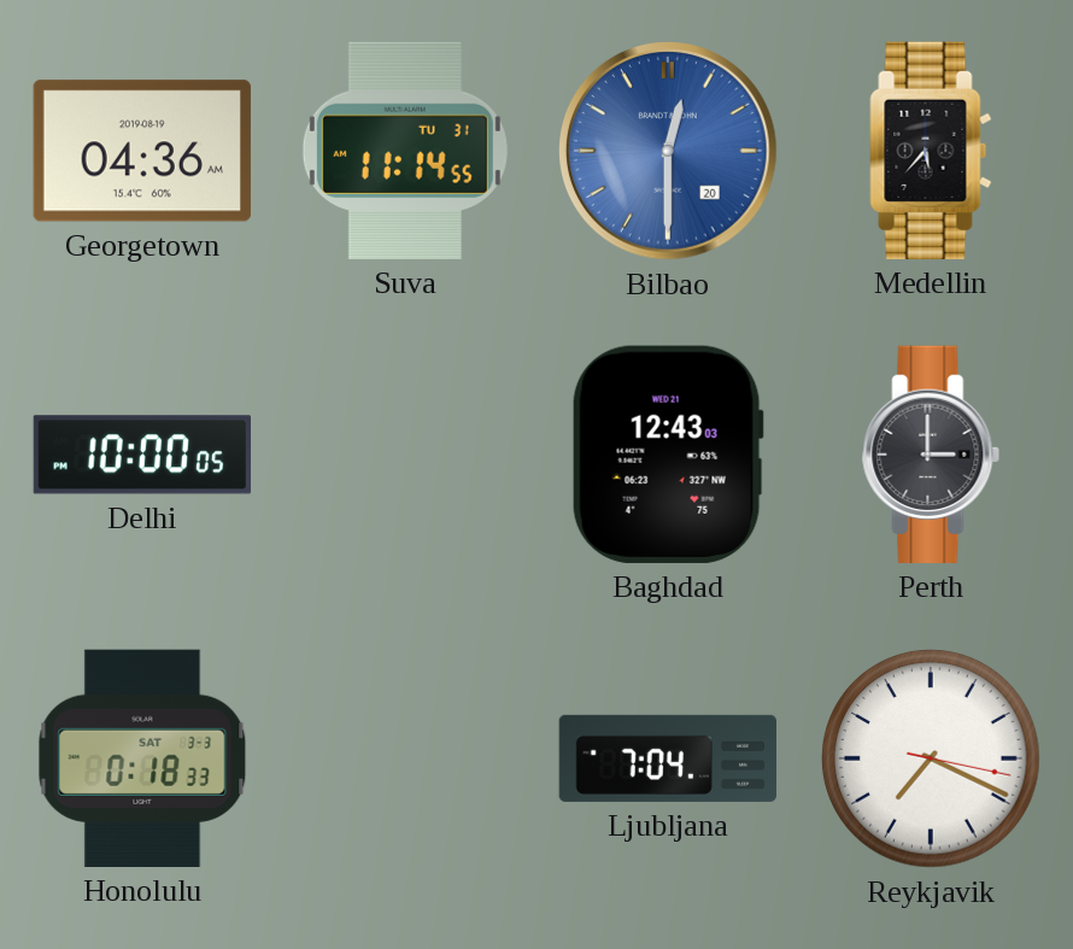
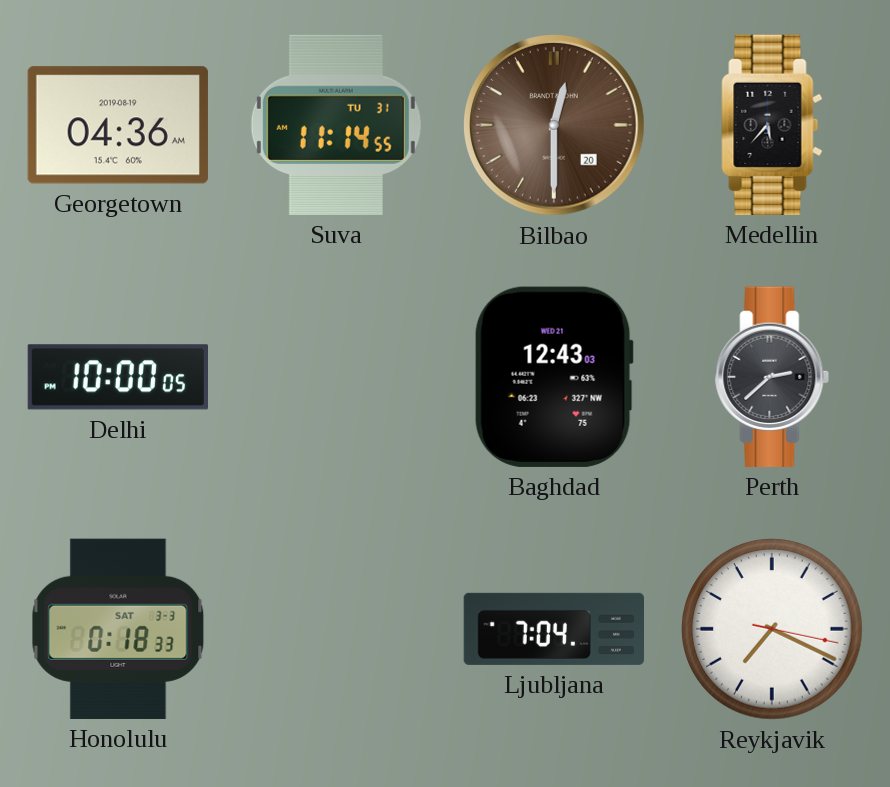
Bilbao dial: blue -> brown
Perth: 3:00 -> 2:38
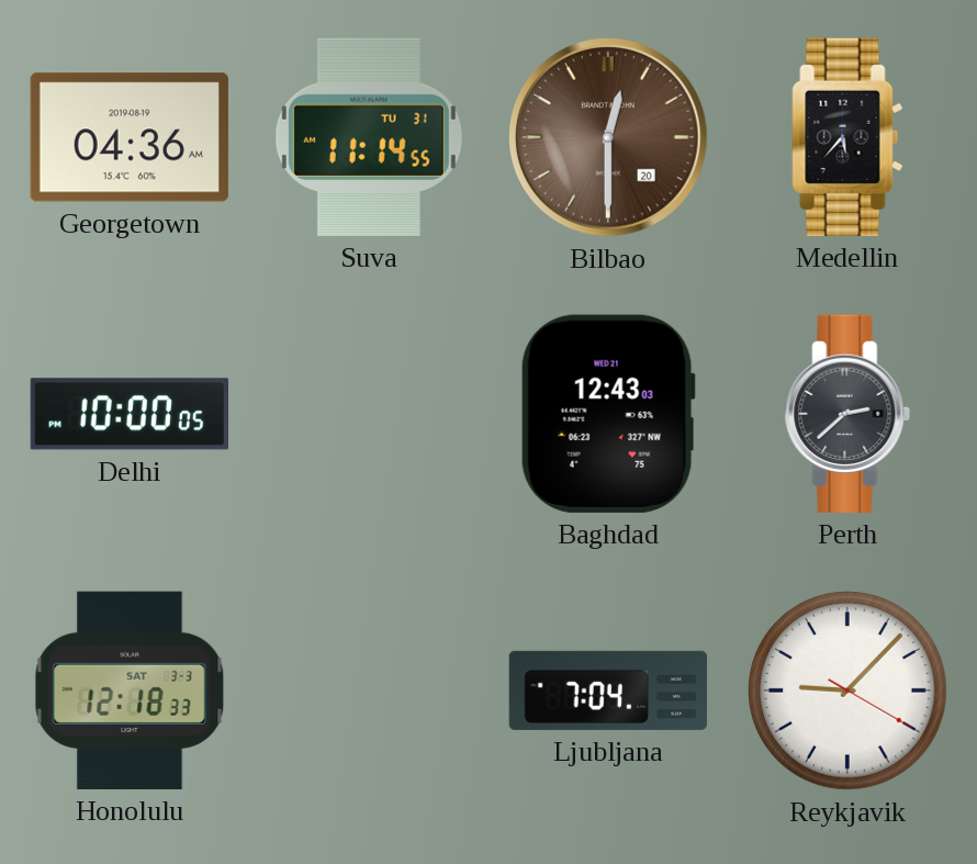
Honolulu: 0:18 -> 12:18
Reykjavik: 7:19 -> 9:07
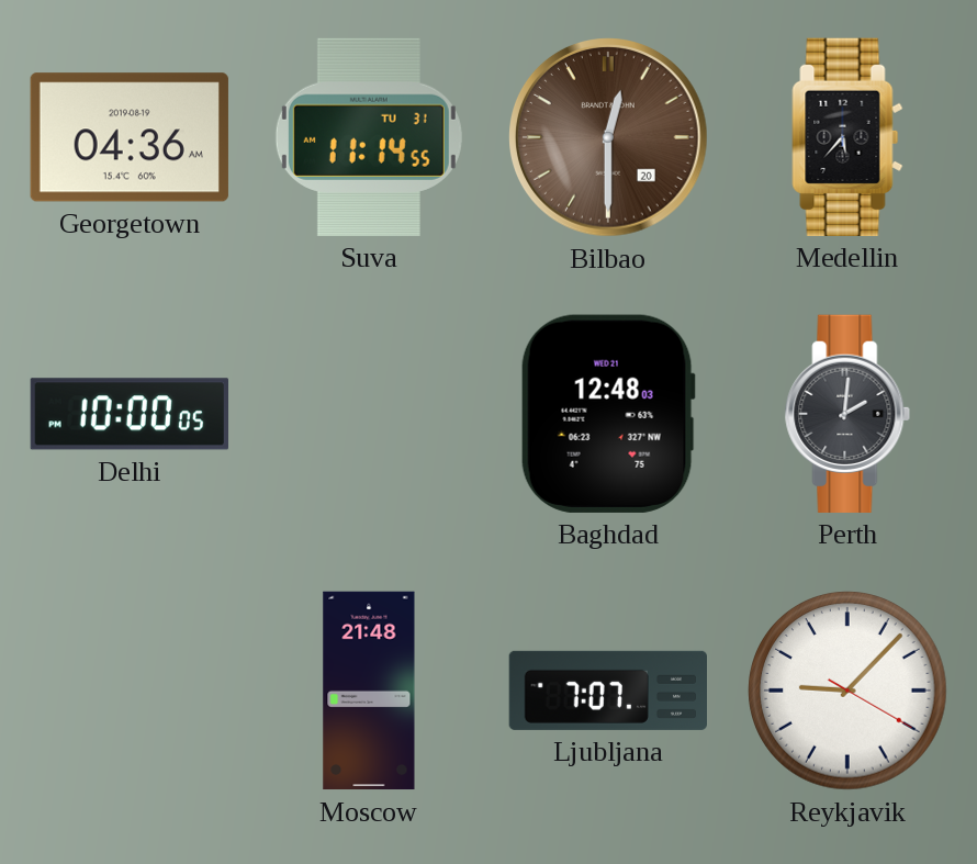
Baghdad: 12:43 -> 12:48
Perth: 2:38 -> 2:01
Honolulu: 12:18 -> none
Moscow: none -> 21:48
Ljubljana: 7:04 -> 7:07
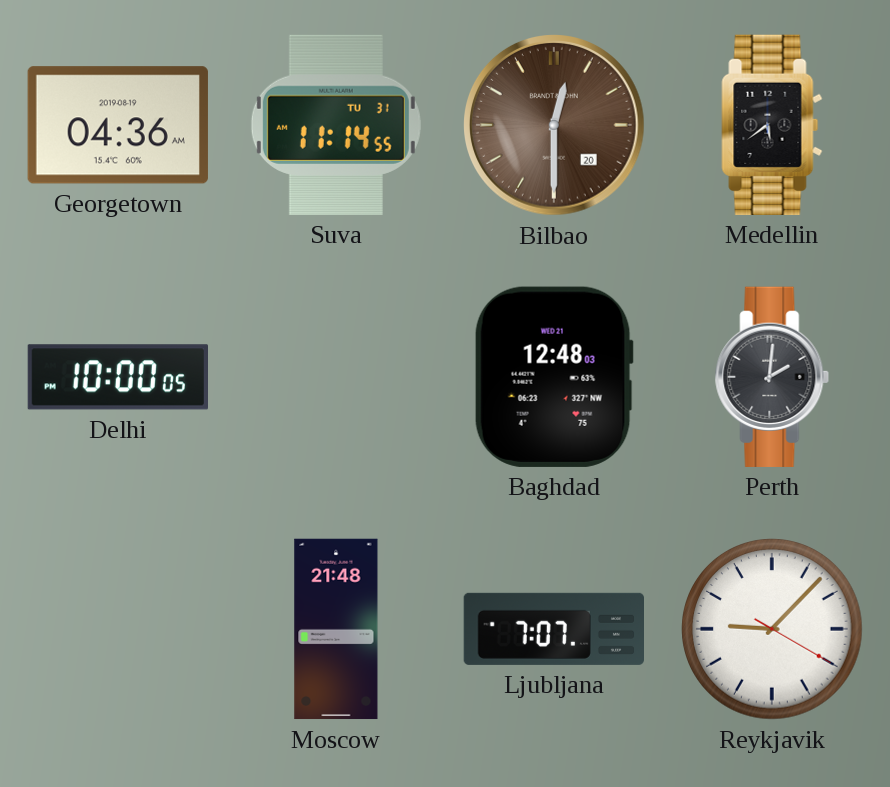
Medellin: 5:37 -> 5:39
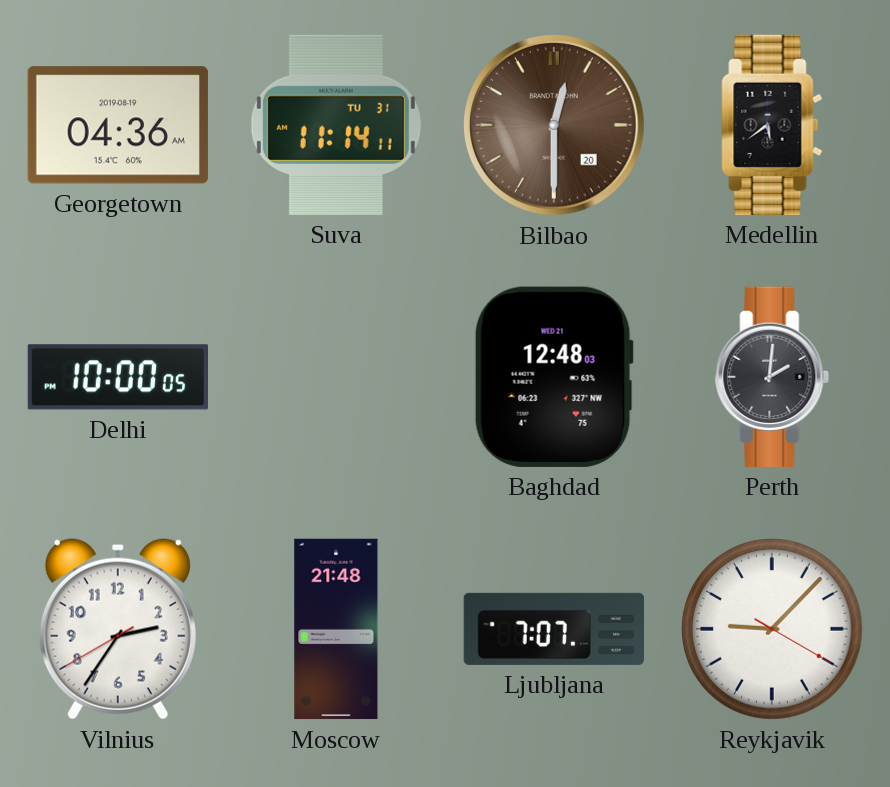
Suva: 11:14:55 -> 11:14:11
Vilnius: none -> 2:35
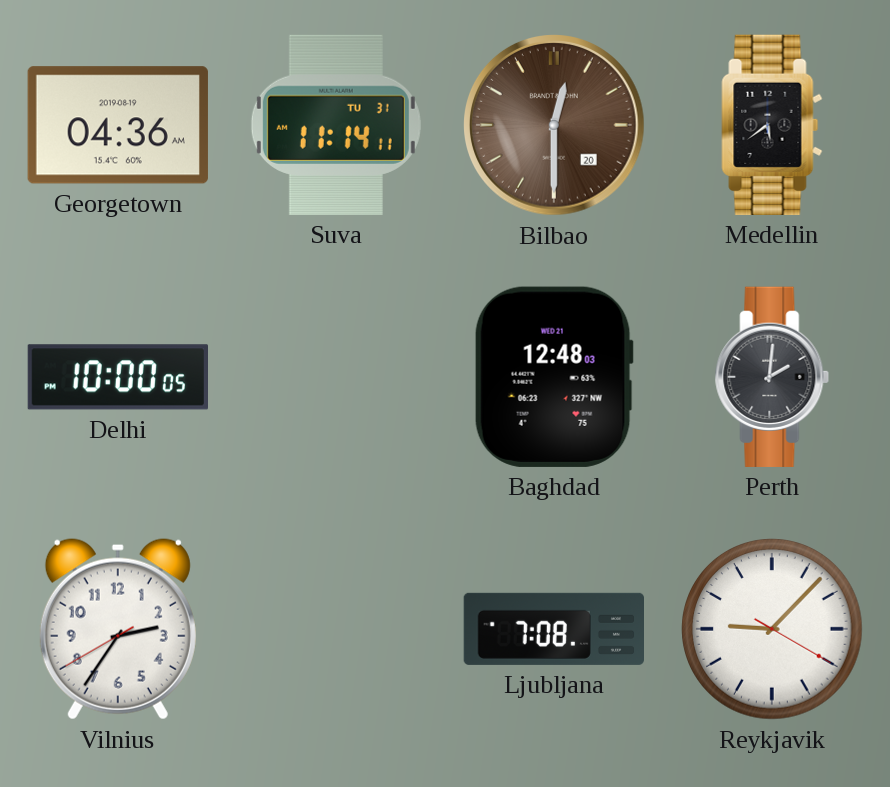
Moscow: 21:48 -> none
Ljubljana: 7:07 -> 7:08
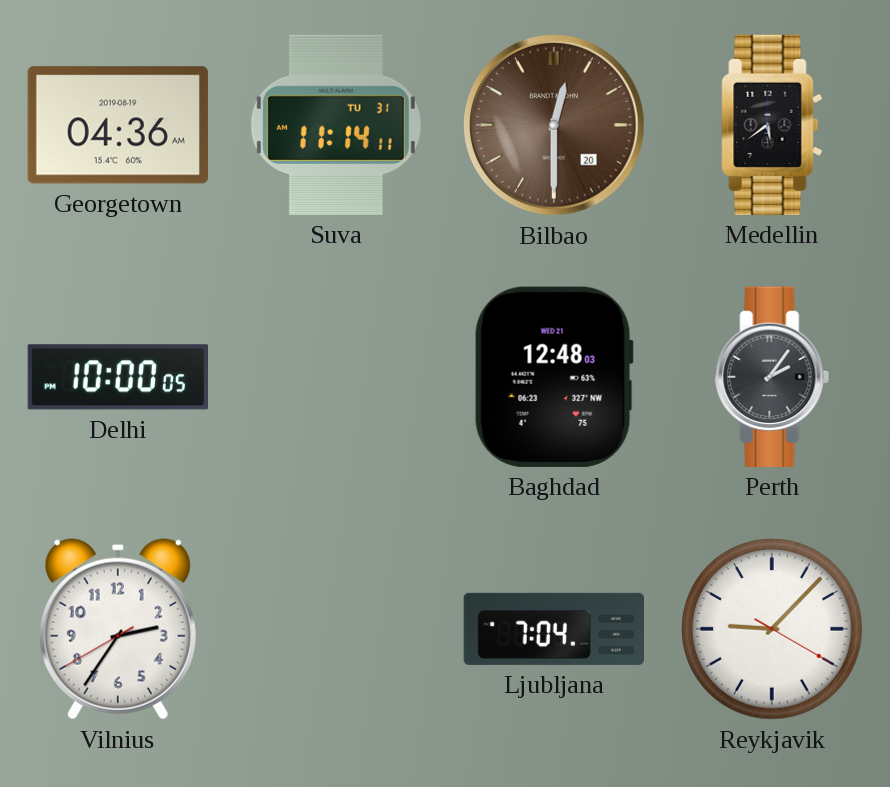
Perth: 2:01 -> 2:06
Ljubljana: 7:08 -> 7:04
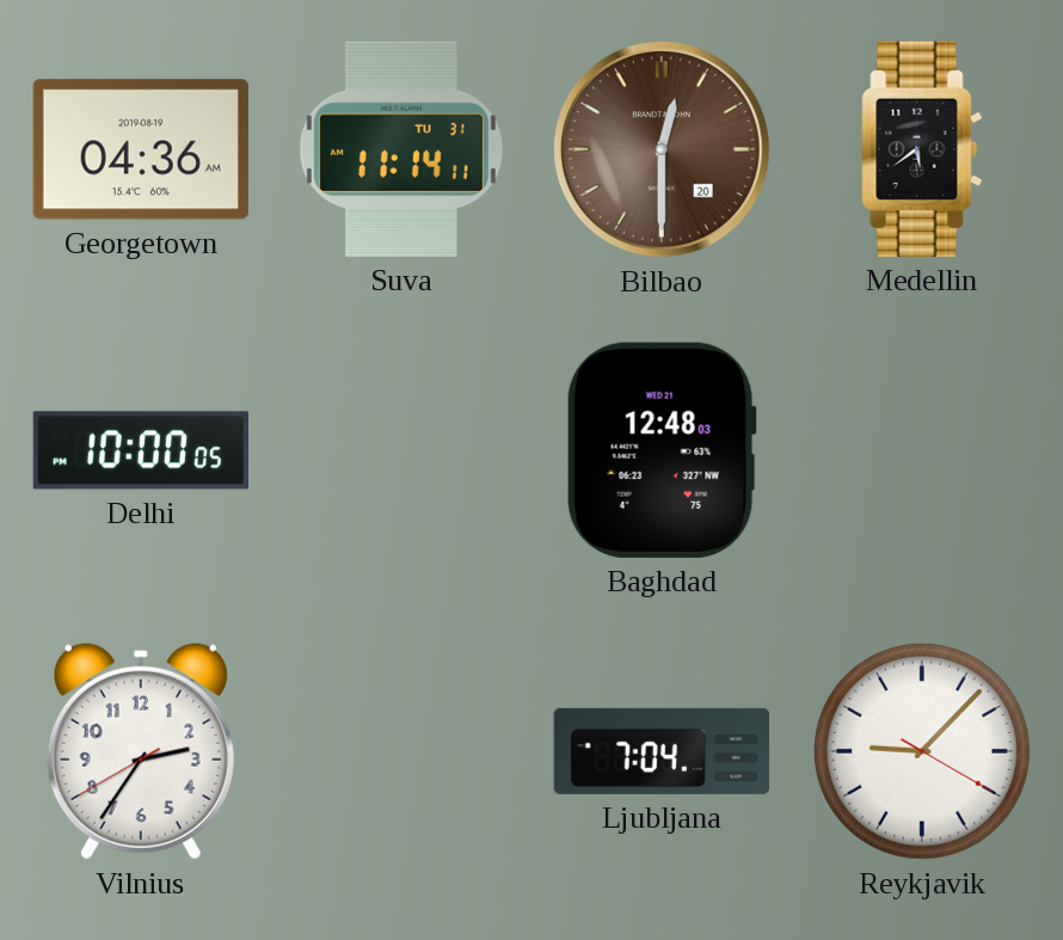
Perth: 2:06 -> none
